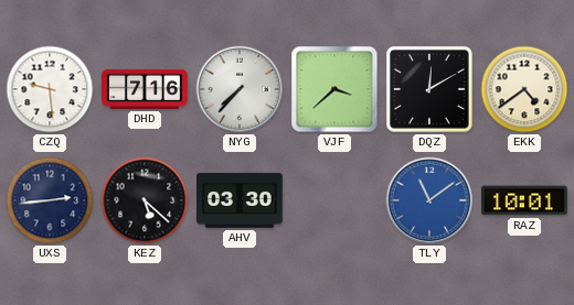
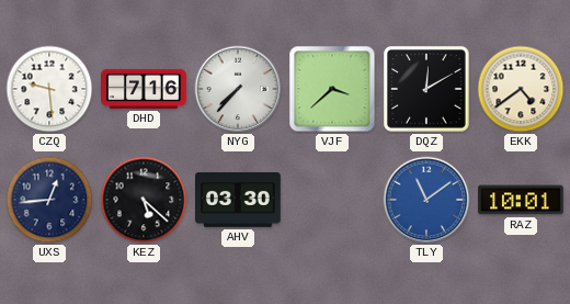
UXS: 2:44 -> 12:44
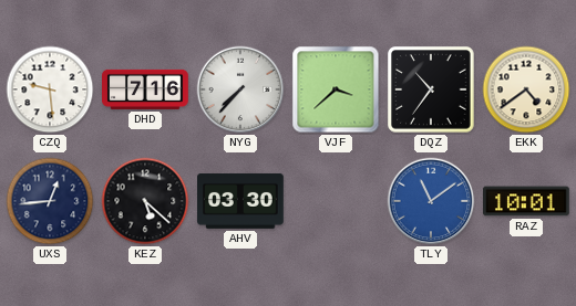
DQZ: 12:10 -> 10:36
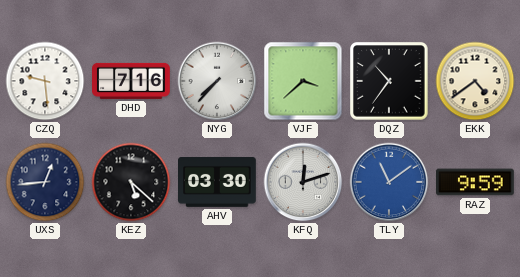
KFQ: none -> 12:12
RAZ: 10:01 -> 9:59
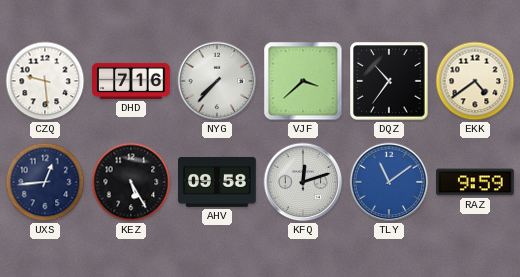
KEZ: 5:22 -> 5:25
AHV: 03:30 -> 09:58
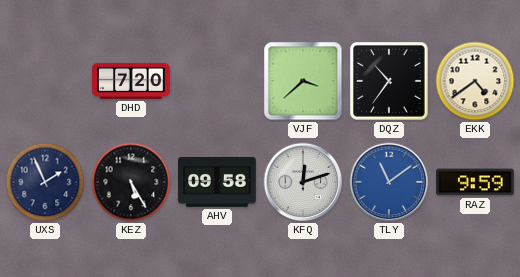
CZQ: 9:29 -> none
DHD: 7:16 -> 7:20
NYG: 7:37 -> none
UXS: 12:44 -> 1:56
